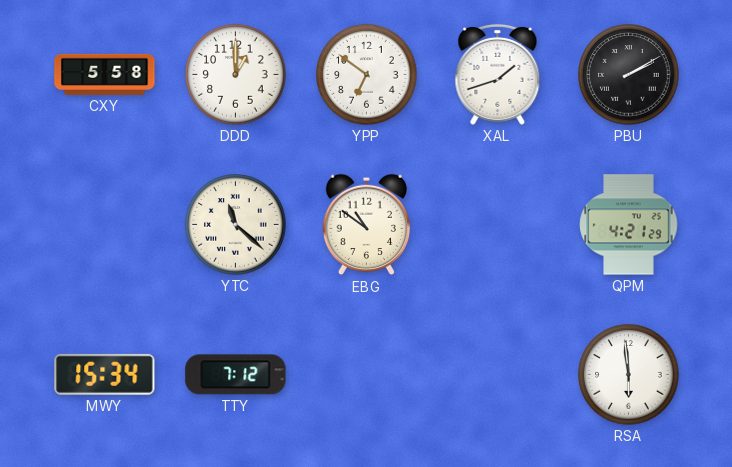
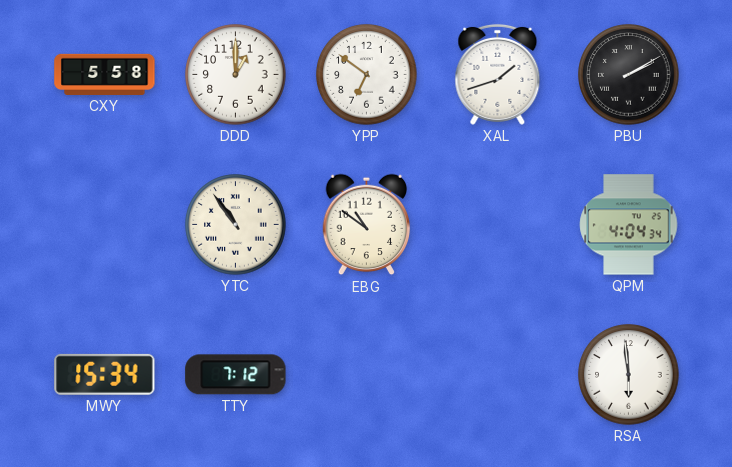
YTC: 11:22 -> 10:54
QPM: 4:21 -> 4:04
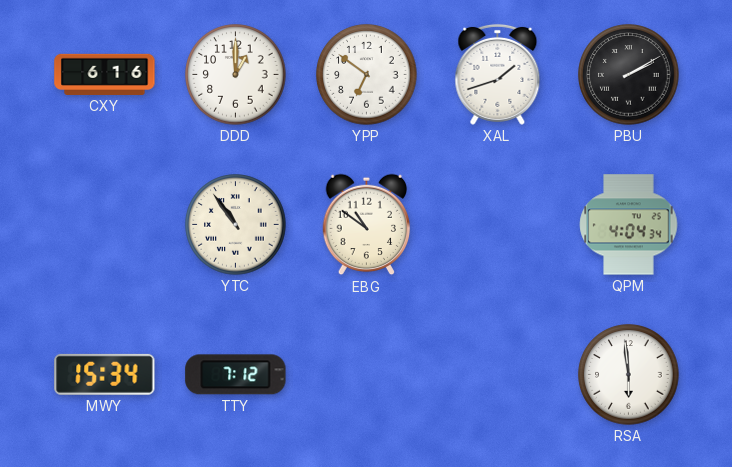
CXY: 5:58 -> 6:16
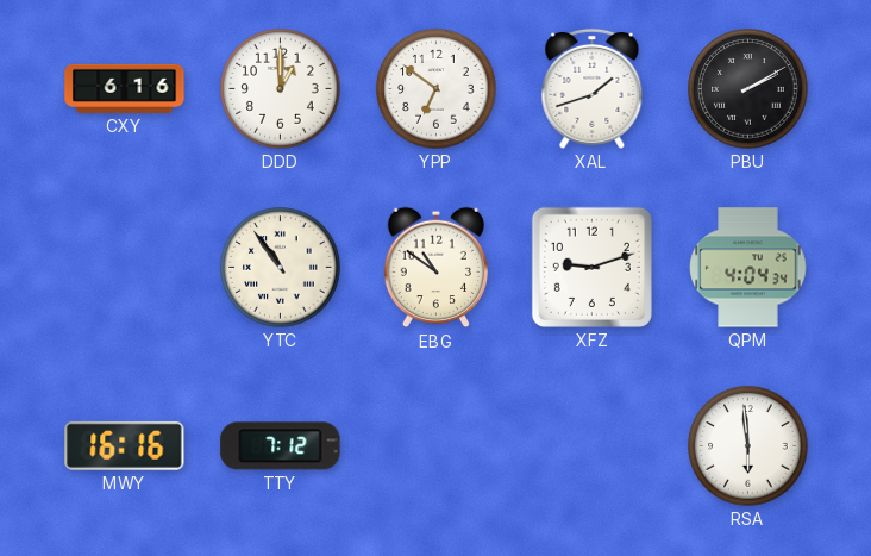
XFZ: none -> 9:12
MWY: 15:34 -> 16:16
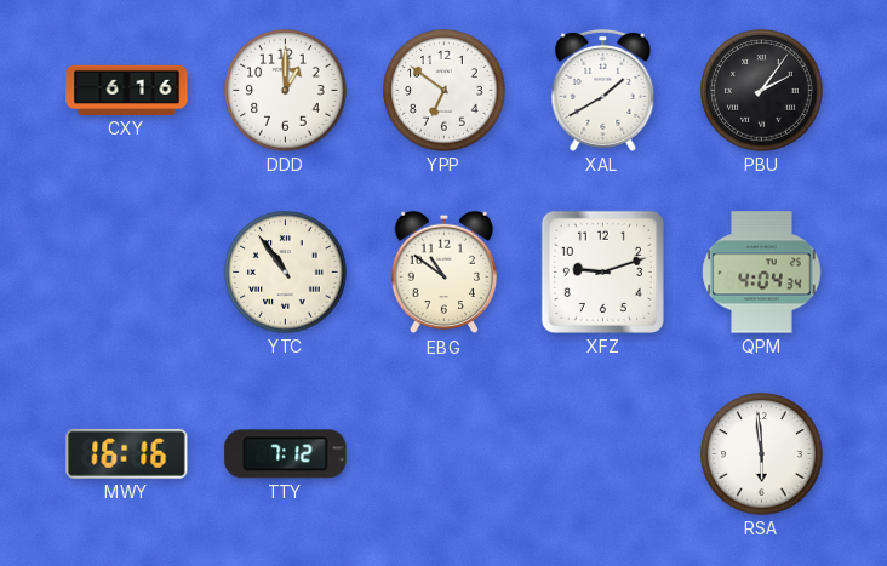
XAL: 1:42 -> 1:40
PBU: 2:10 -> 2:06
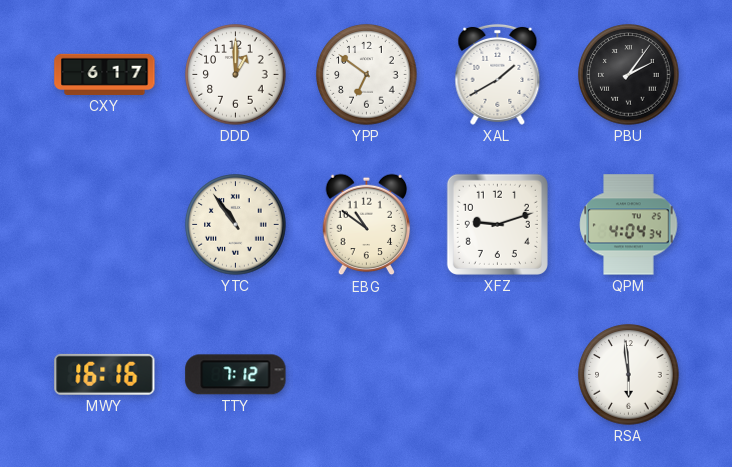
CXY: 6:16 -> 6:17
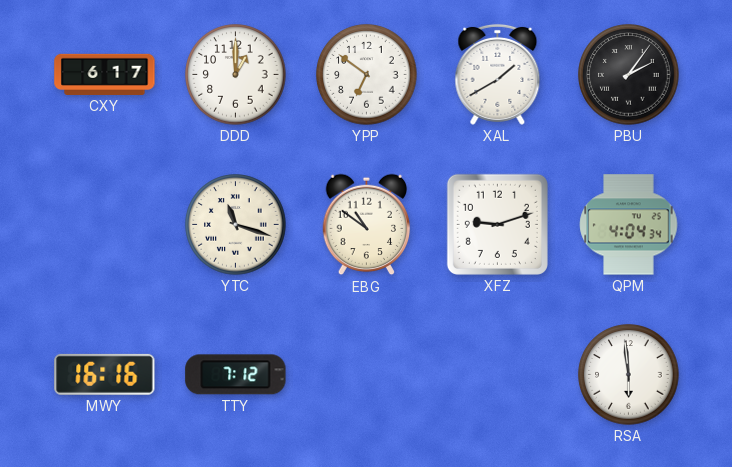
YTC: 10:54 -> 11:18
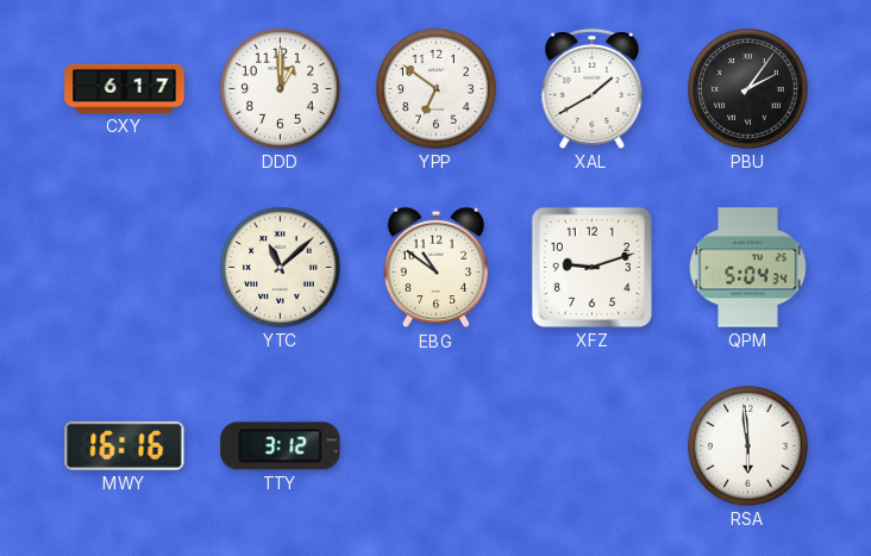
YTC: 11:18 -> 11:08
QPM: 4:04 -> 5:04
TTY: 7:12 -> 3:12
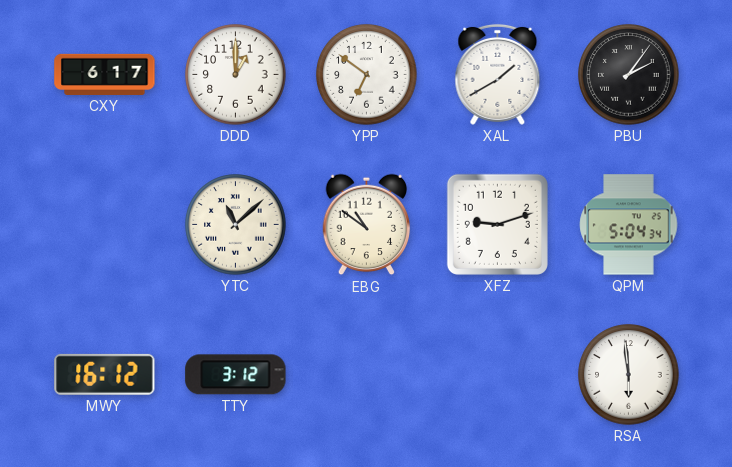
MWY: 16:16 -> 16:12
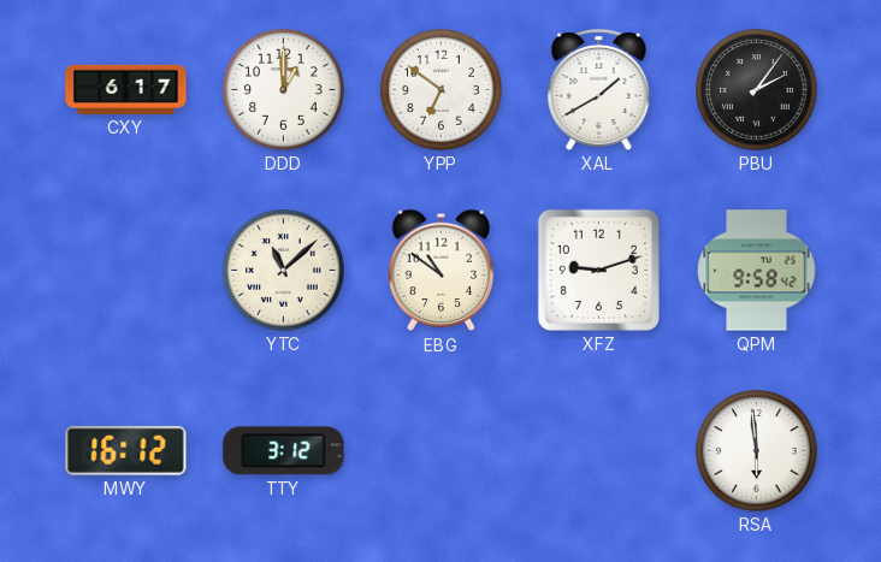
QPM: 5:04 -> 9:58
